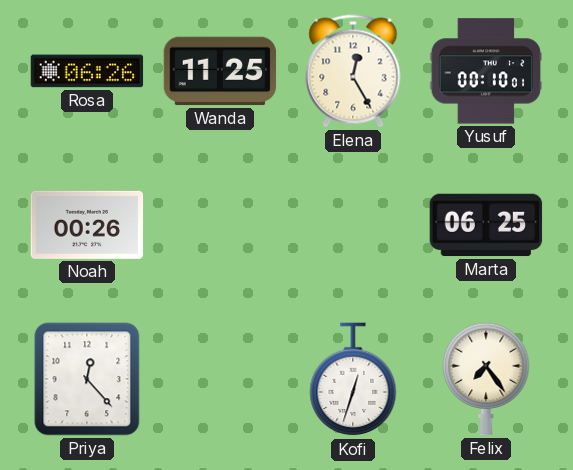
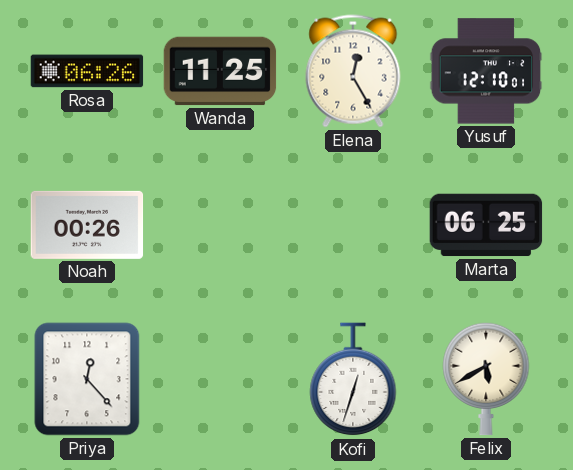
Yusuf: 00:10 -> 12:10
Felix: 7:24 -> 5:40
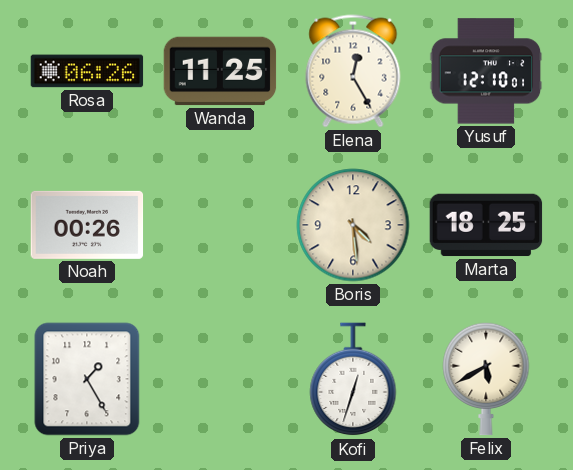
Boris: none -> 4:29
Marta: 06:25 -> 18:25
Priya: 12:23 -> 1:25
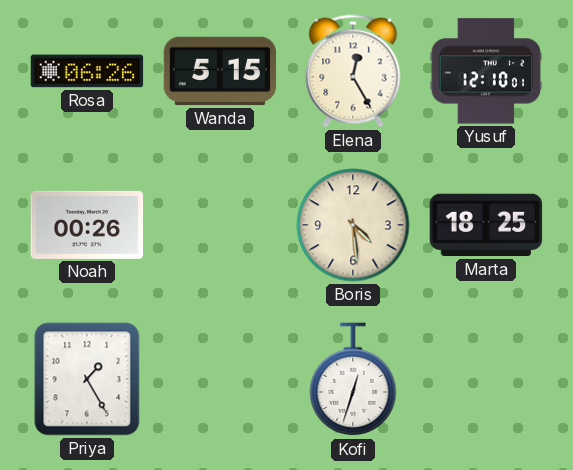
Wanda: 11:25 -> 5:15
Felix: 5:40 -> none
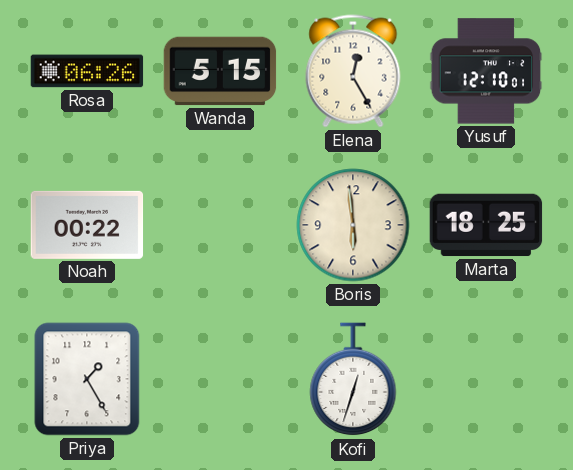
Noah: 00:26 -> 00:22
Boris: 4:29 -> 5:59
